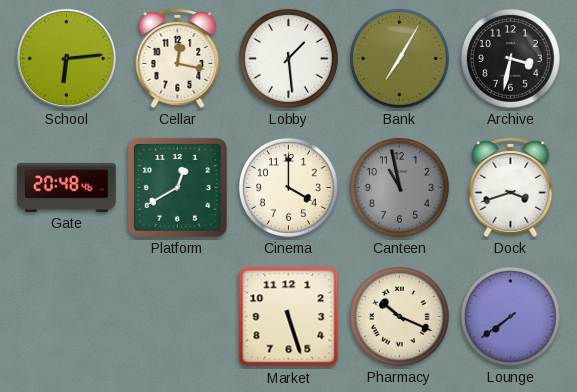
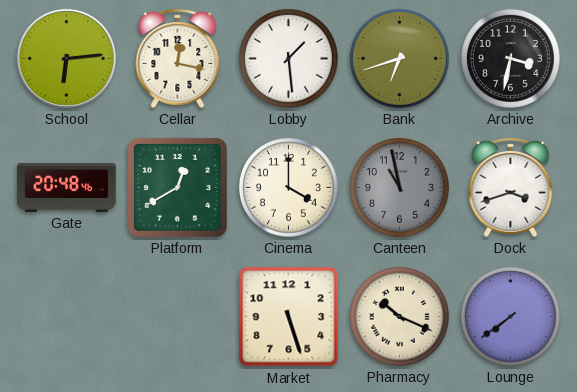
Bank: 7:05 -> 6:42
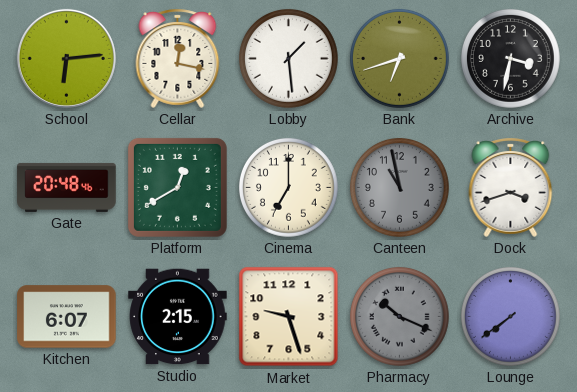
Cinema: 4:00 -> 7:00
Kitchen: none -> 6:07
Studio: none -> 2:15
Market: 5:27 -> 9:27
Pharmacy dial: cream -> grey
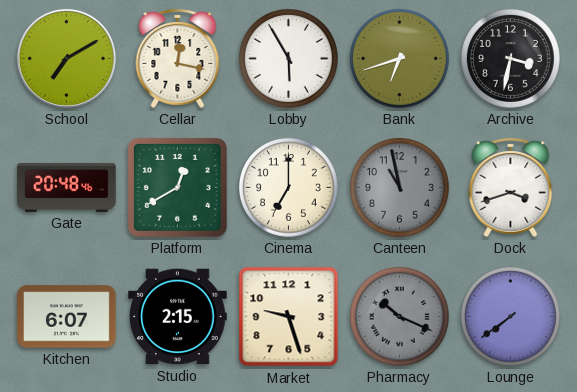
School: 6:14 -> 7:10
Lobby: 1:29 -> 5:55
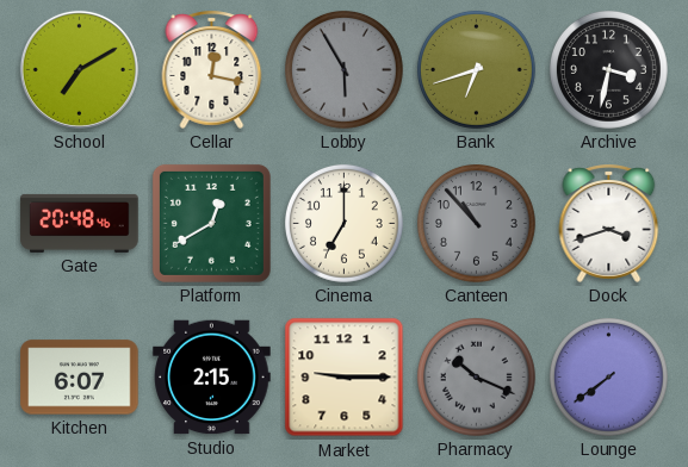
Lobby dial: white -> grey
Canteen: 10:58 -> 10:53
Market: 9:27 -> 9:15
